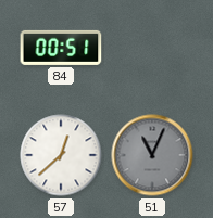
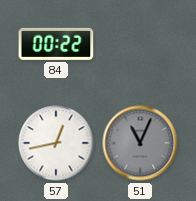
84: 00:51 -> 00:22
57: 12:38 -> 12:43
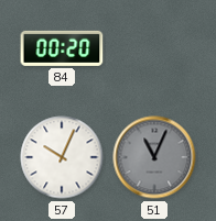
84: 00:22 -> 00:20
57: 12:43 -> 10:04
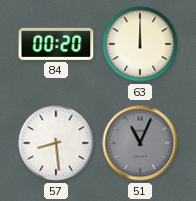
63: none -> 12:00
57: 10:04 -> 8:29
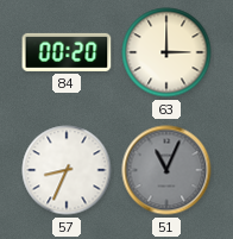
63: 12:00 -> 3:00
57: 8:29 -> 8:34
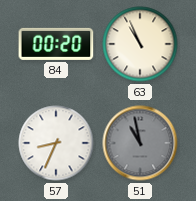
63: 3:00 -> 10:56
51: 11:04 -> 10:58
